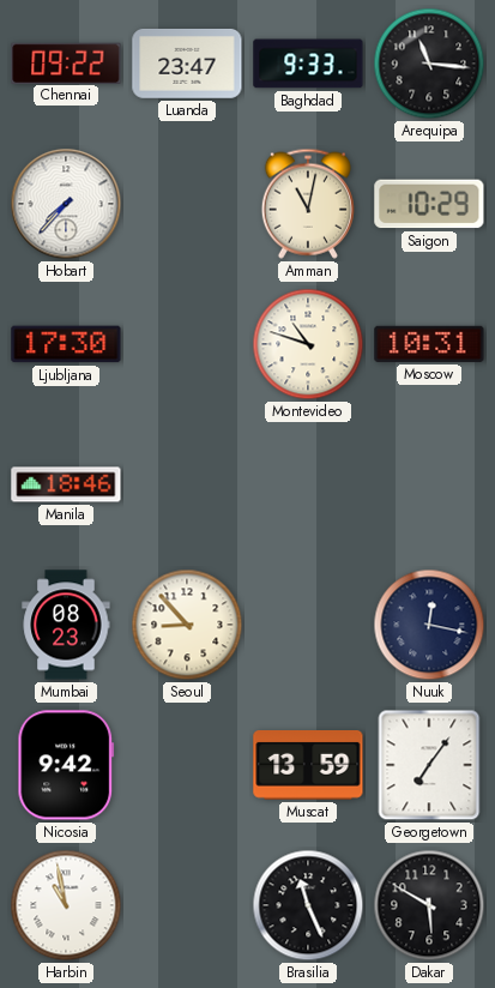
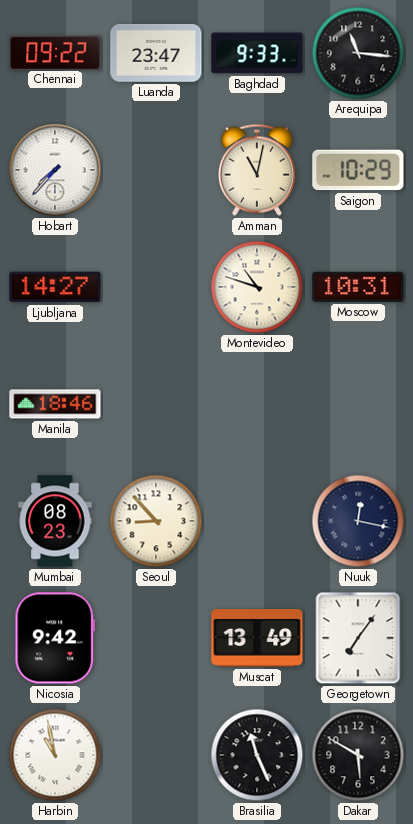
Ljubljana: 17:30 -> 14:27
Muscat: 13:59 -> 13:49
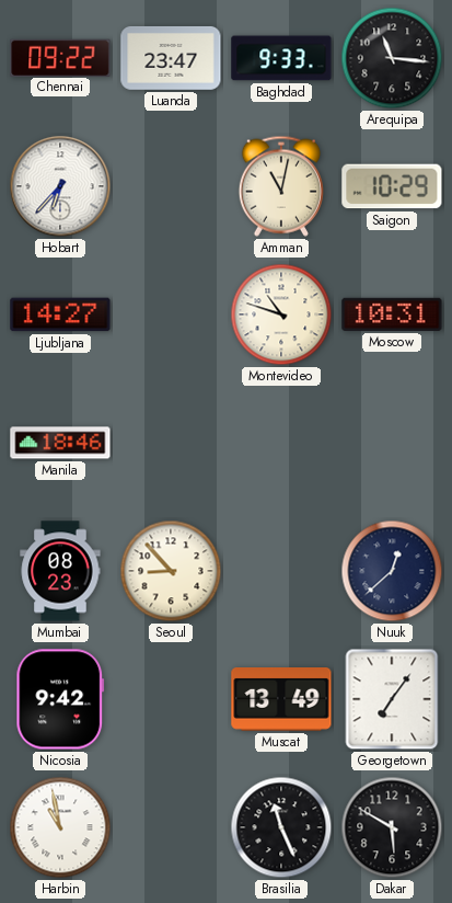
Hobart: 7:37 -> 6:37
Nuuk: 12:17 -> 12:38
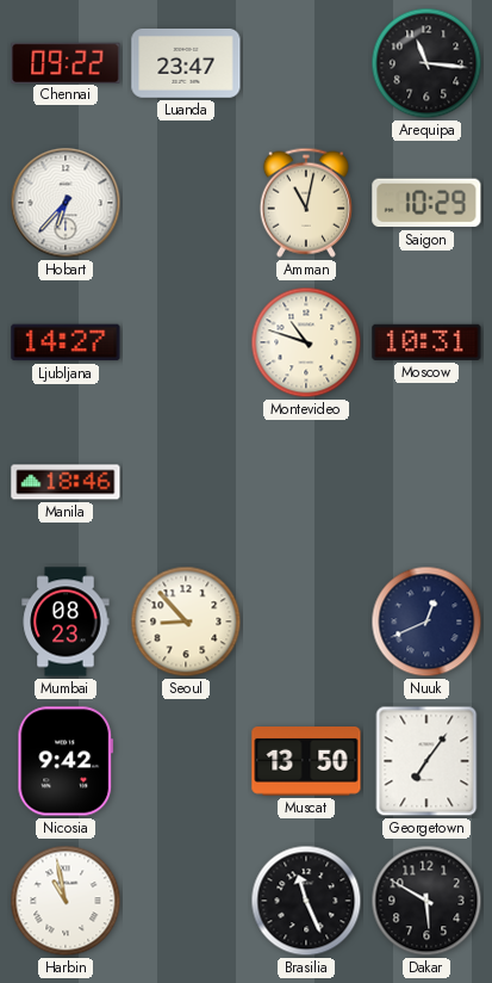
Baghdad: 9:33 -> none
Nuuk: 12:38 -> 12:41
Muscat: 13:49 -> 13:50
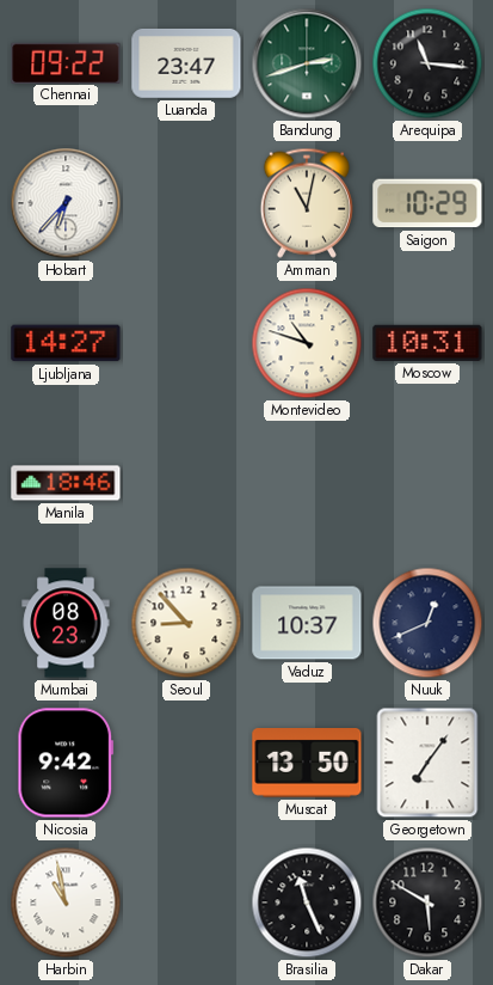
Bandung: none -> 2:42
Vaduz: none -> 10:37
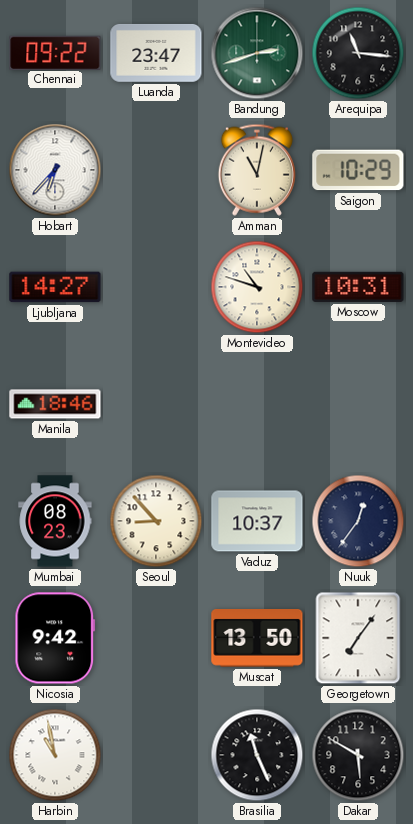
Nuuk: 12:41 -> 12:36
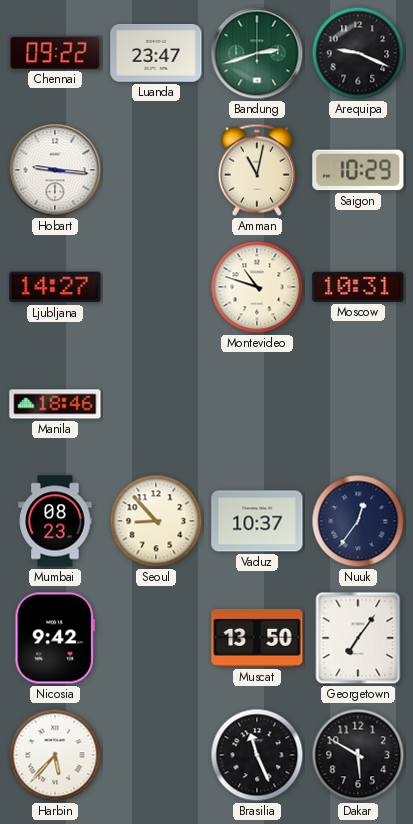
Arequipa: 11:16 -> 9:19
Hobart: 6:37 -> 9:16
Harbin: 10:58 -> 5:37
